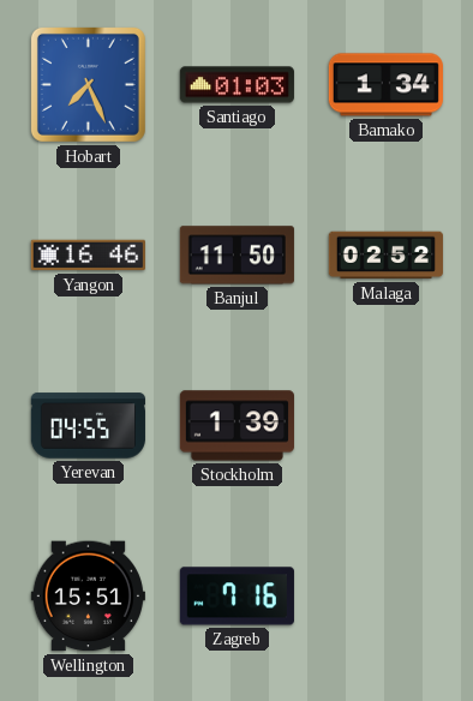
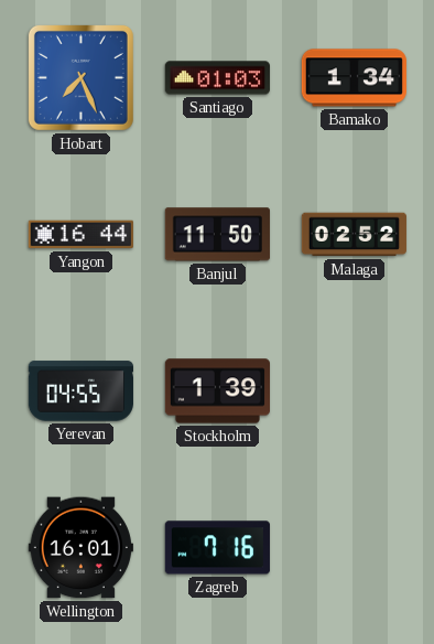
Yangon: 16:46 -> 16:44
Wellington: 15:51 -> 16:01
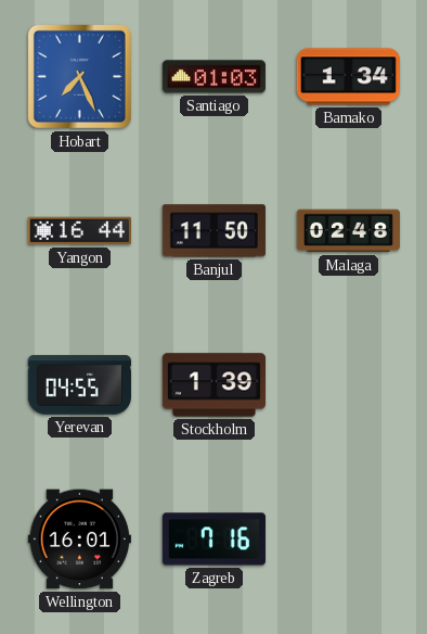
Malaga: 02:52 -> 02:48
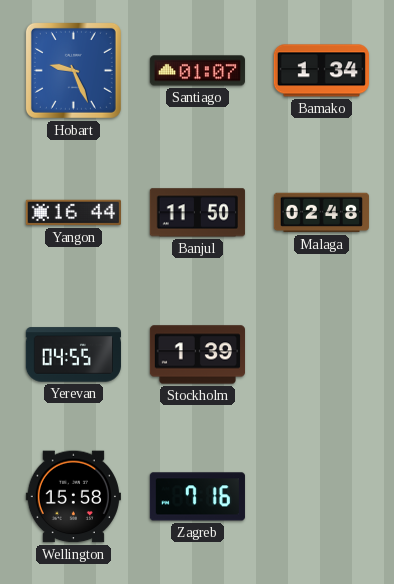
Hobart: 7:26 -> 9:26
Santiago: 01:03 -> 01:07
Wellington: 16:01 -> 15:58
